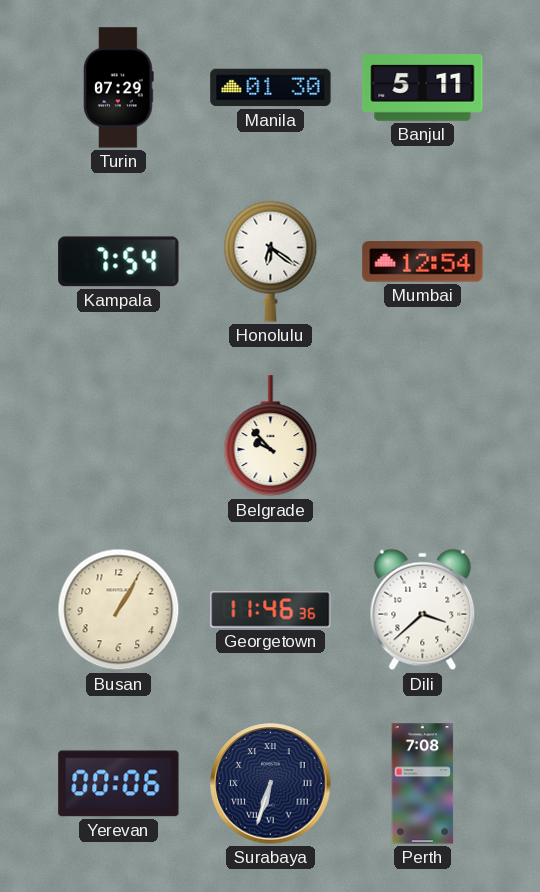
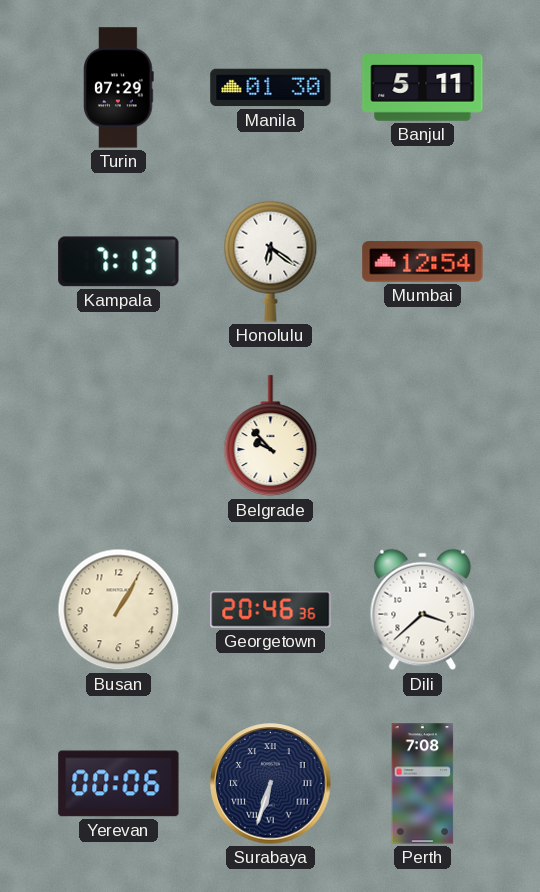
Kampala: 7:54 -> 7:13
Georgetown: 11:46 -> 20:46
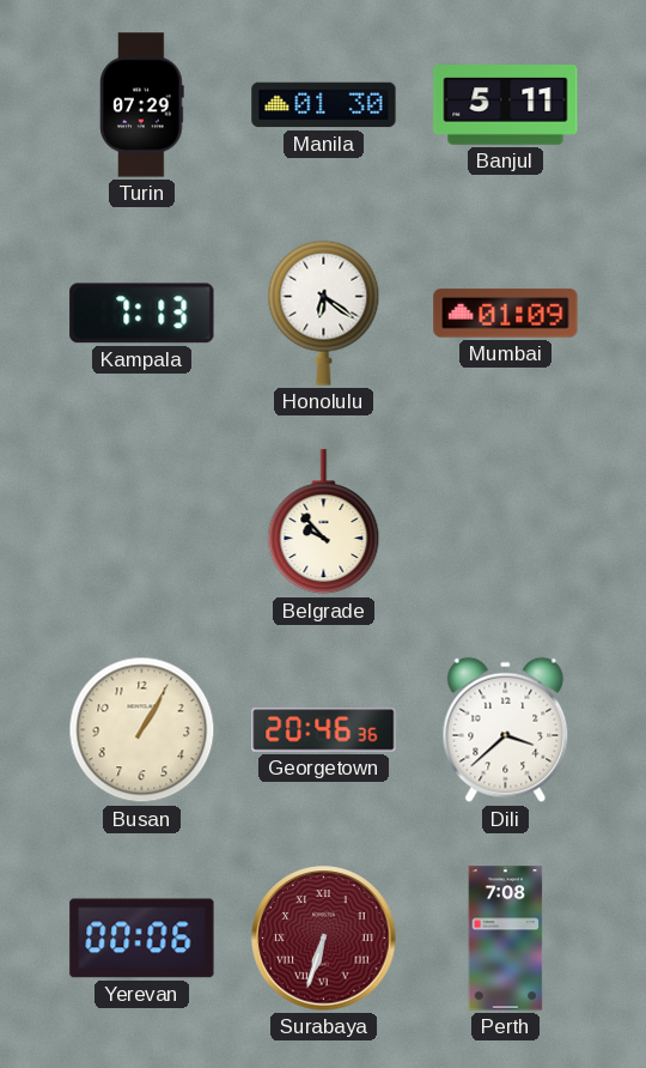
Mumbai: 12:54 -> 01:09
Surabaya dial: navy -> burgundy
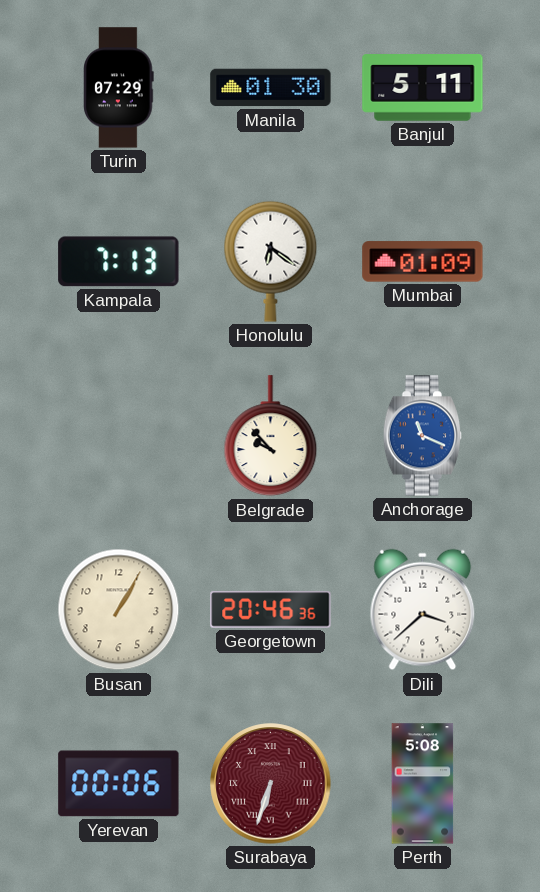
Anchorage: none -> 11:19
Perth: 7:08 -> 5:08
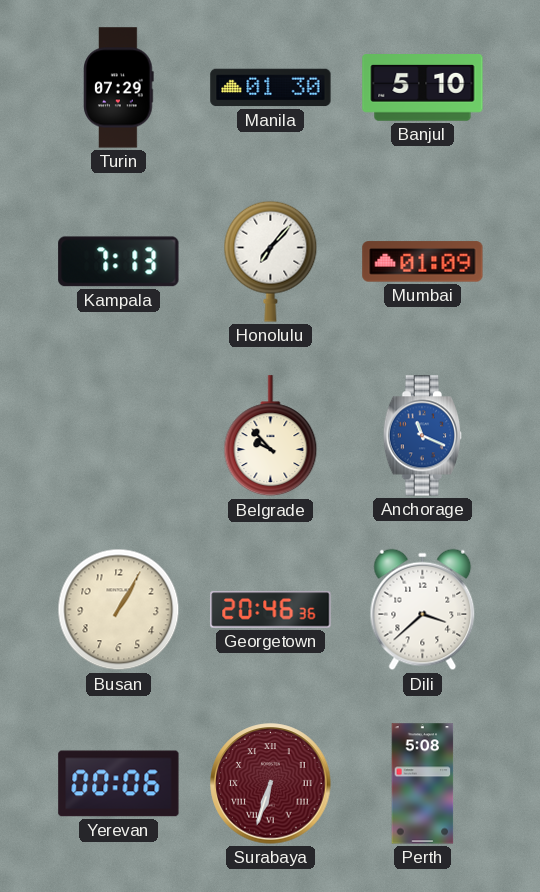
Banjul: 5:11 -> 5:10
Honolulu: 6:21 -> 7:07
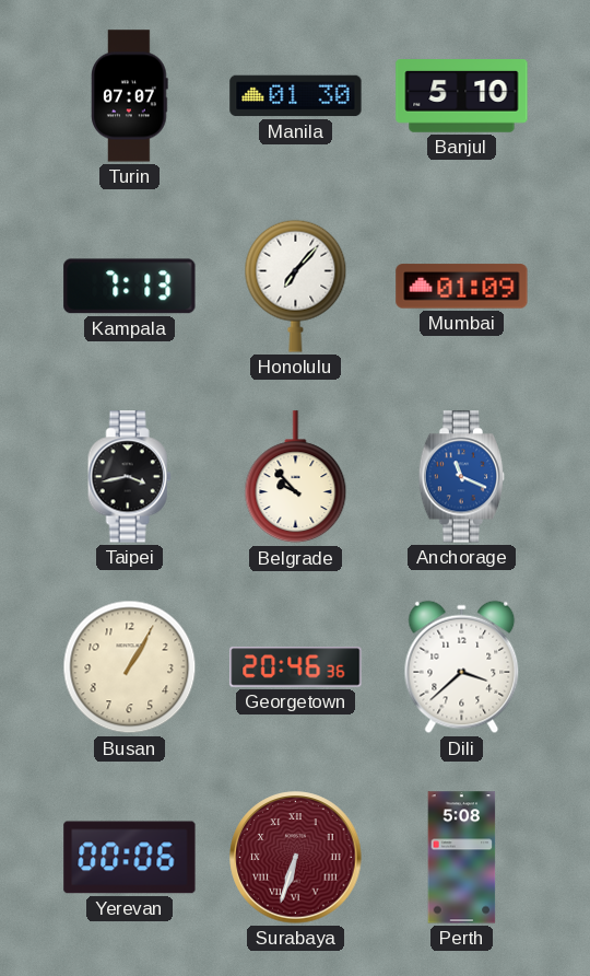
Turin: 07:29 -> 07:07
Taipei: none -> 3:43
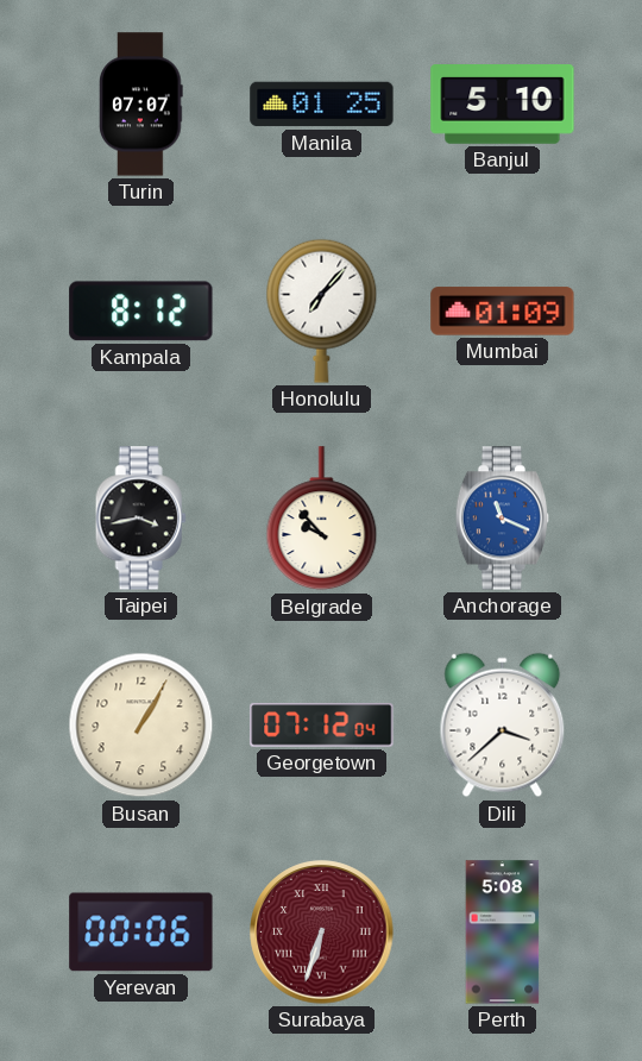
Manila: 01:30 -> 01:25
Kampala: 7:13 -> 8:12
Georgetown: 20:46 -> 07:12
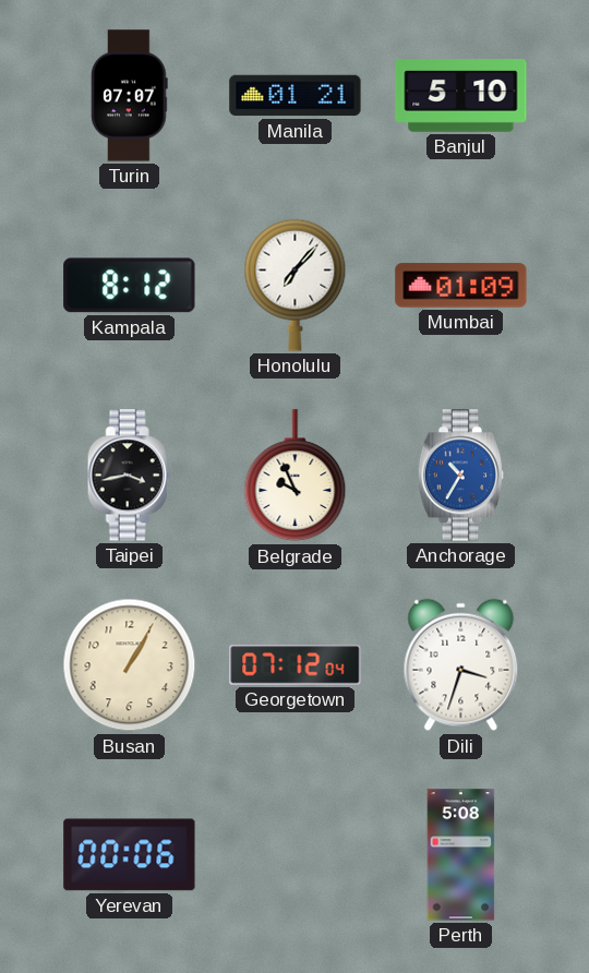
Manila: 01:25 -> 01:21
Belgrade: 9:53 -> 9:56
Anchorage: 11:19 -> 10:35
Dili: 3:38 -> 3:33
Surabaya: 6:33 -> none
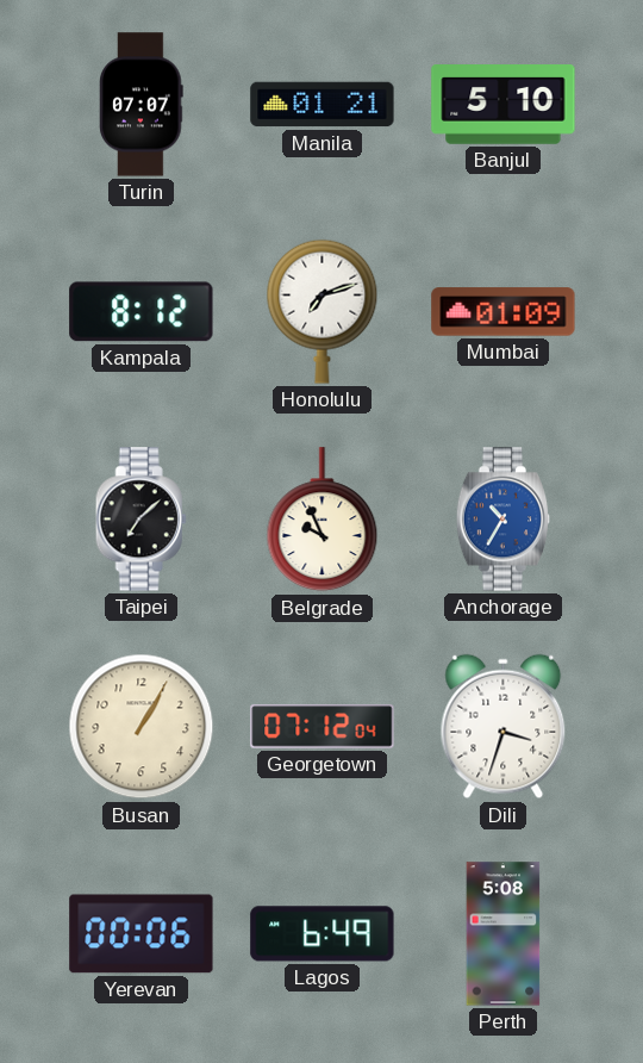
Honolulu: 7:07 -> 7:12
Taipei: 3:43 -> 7:08
Lagos: none -> 6:49
